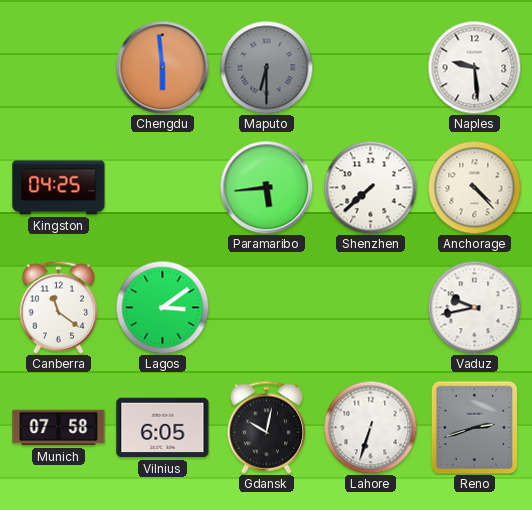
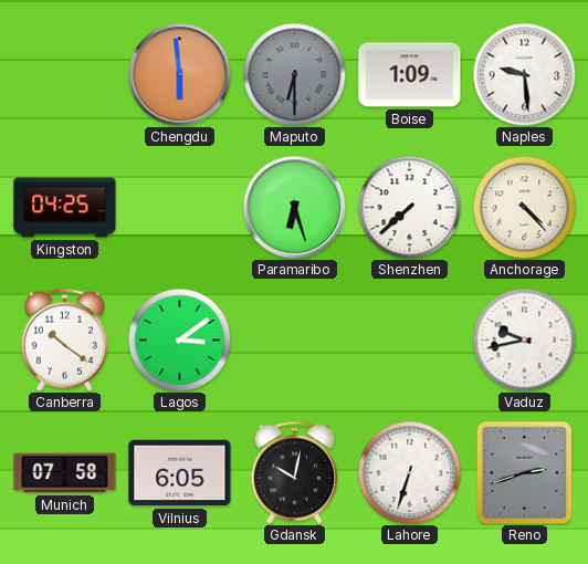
Boise: none -> 1:09
Paramaribo: 5:44 -> 6:27
Canberra: 11:21 -> 10:21
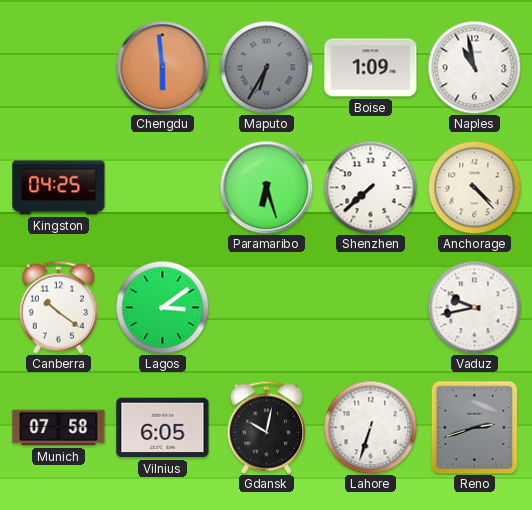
Maputo: 6:30 -> 6:35
Naples: 9:29 -> 10:58
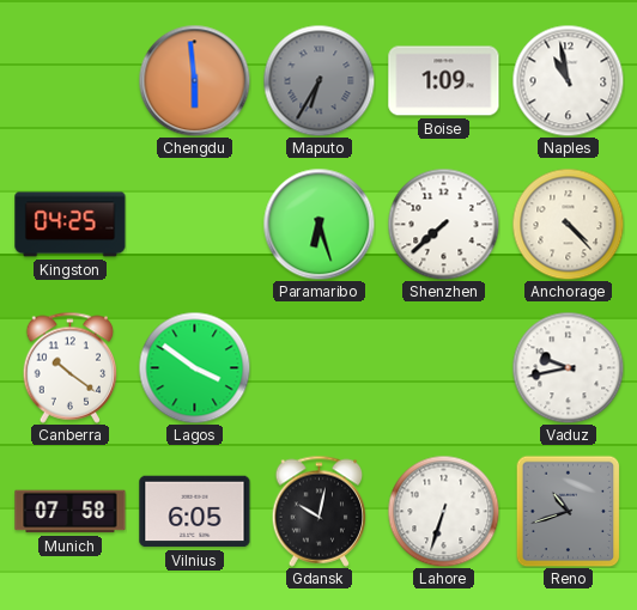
Lagos: 3:09 -> 3:51
Reno: 2:42 -> 10:42
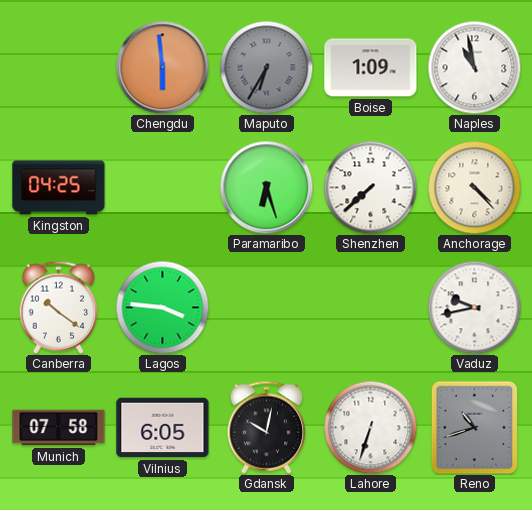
Lagos: 3:51 -> 3:46
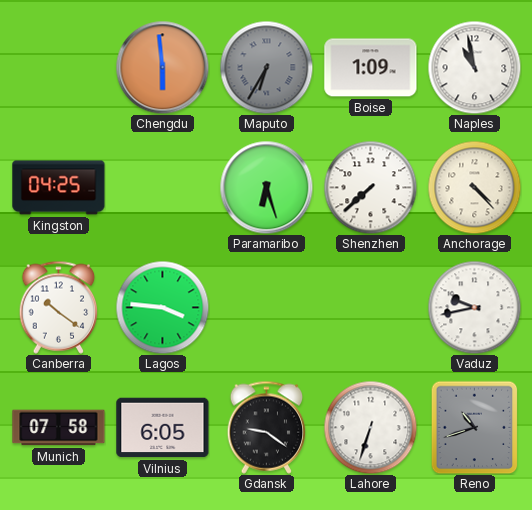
Gdansk: 10:02 -> 9:21
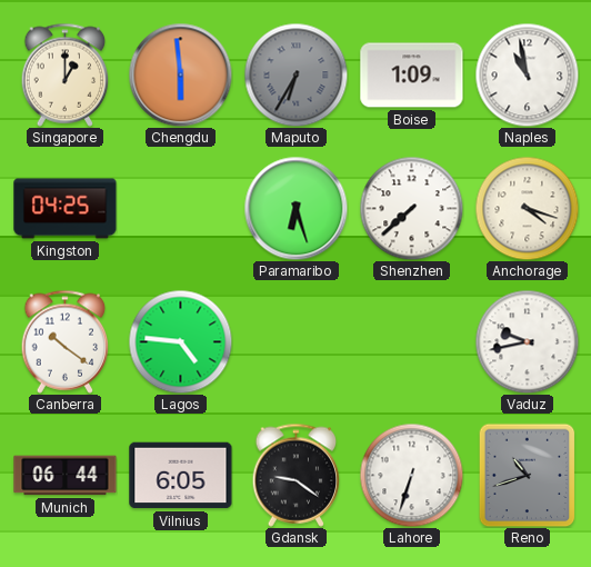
Singapore: none -> 1:00
Anchorage: 4:23 -> 4:18
Lagos: 3:46 -> 4:46
Munich: 07:58 -> 06:44
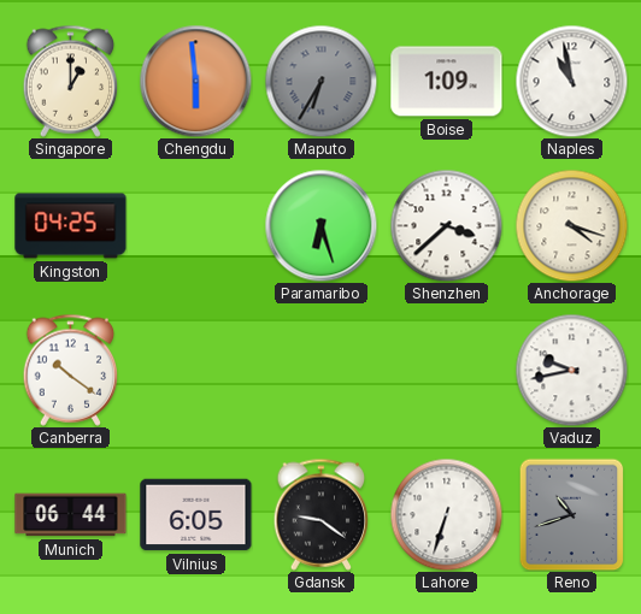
Shenzhen: 7:38 -> 3:38
Lagos: 4:46 -> none
